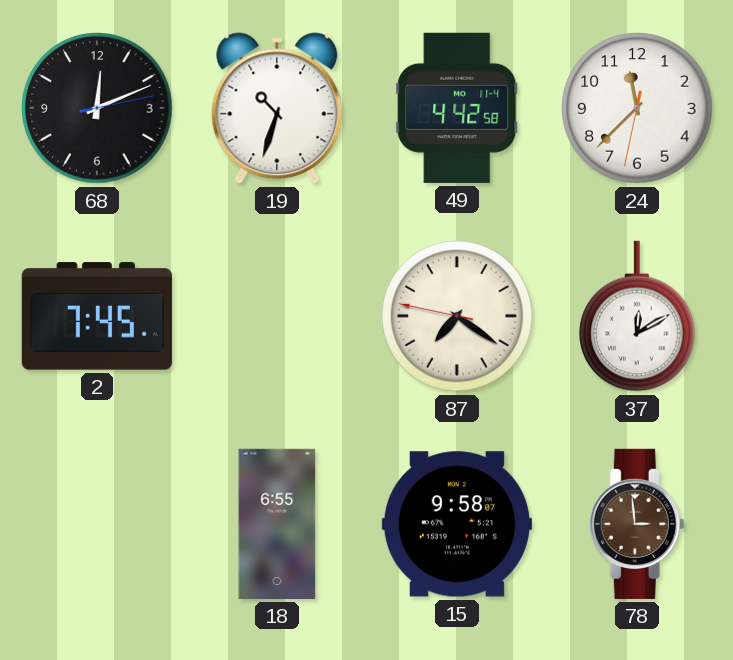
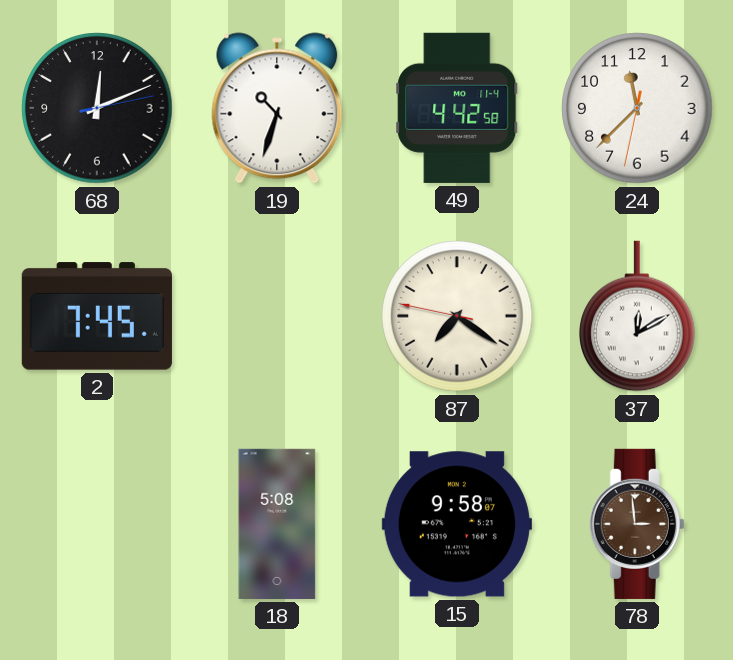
18: 6:55 -> 5:08
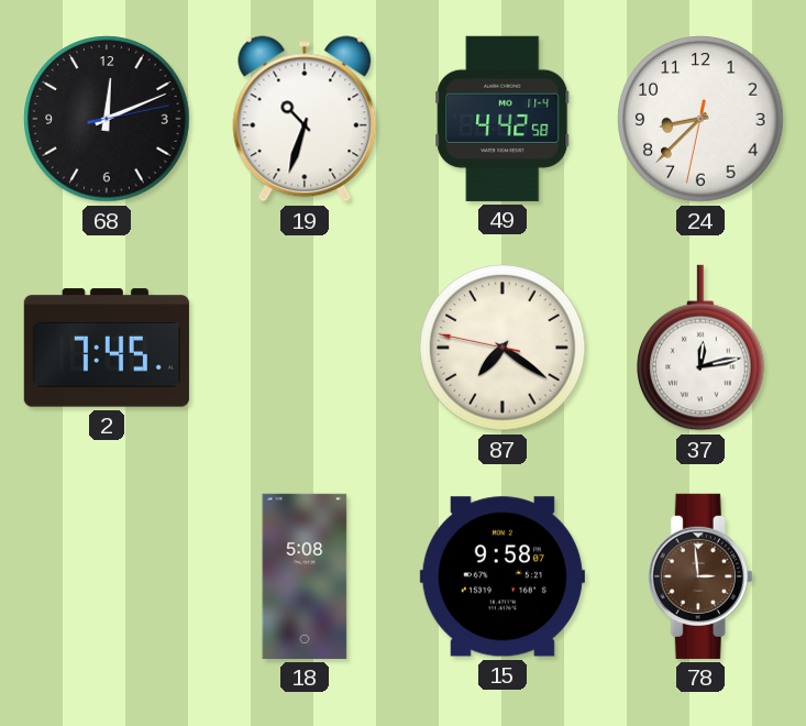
24: 11:37 -> 8:37
37: 12:10 -> 12:13
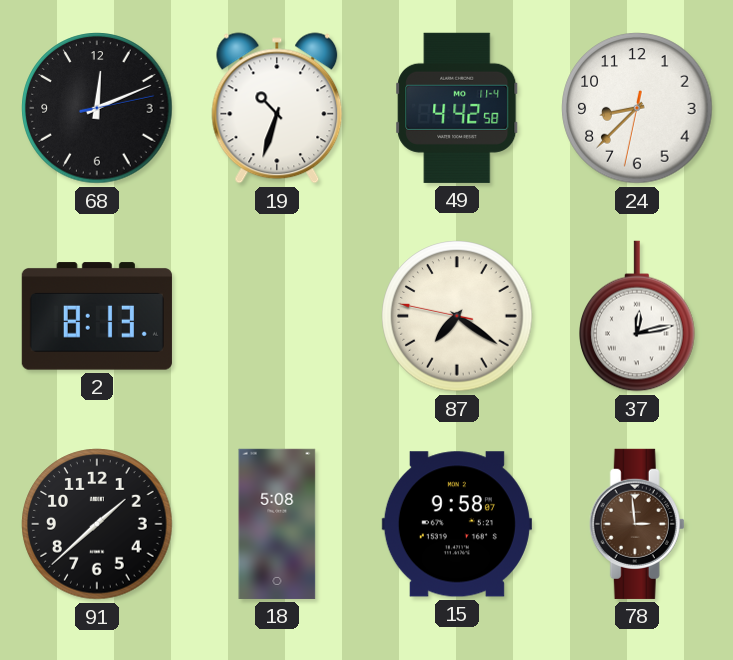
2: 7:45 -> 8:13
91: none -> 1:38
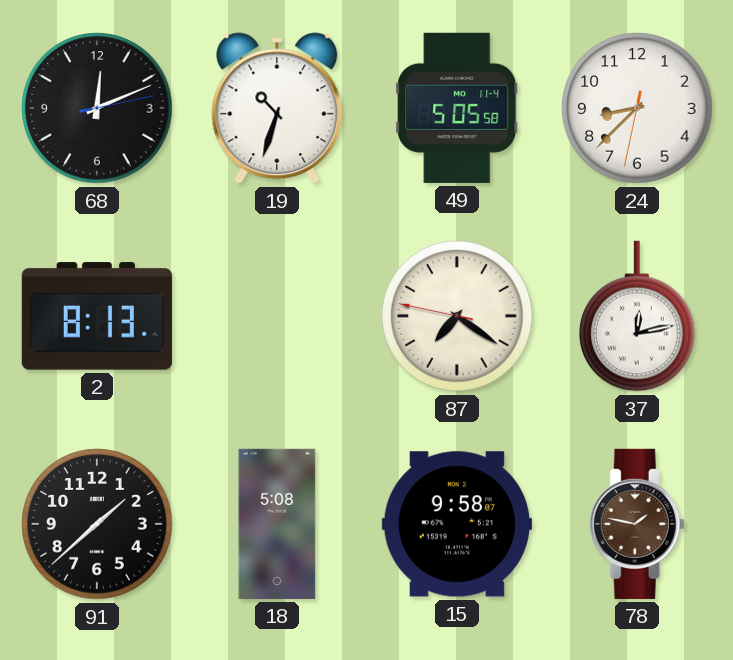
49: 4:42 -> 5:05
78: 2:59 -> 1:47
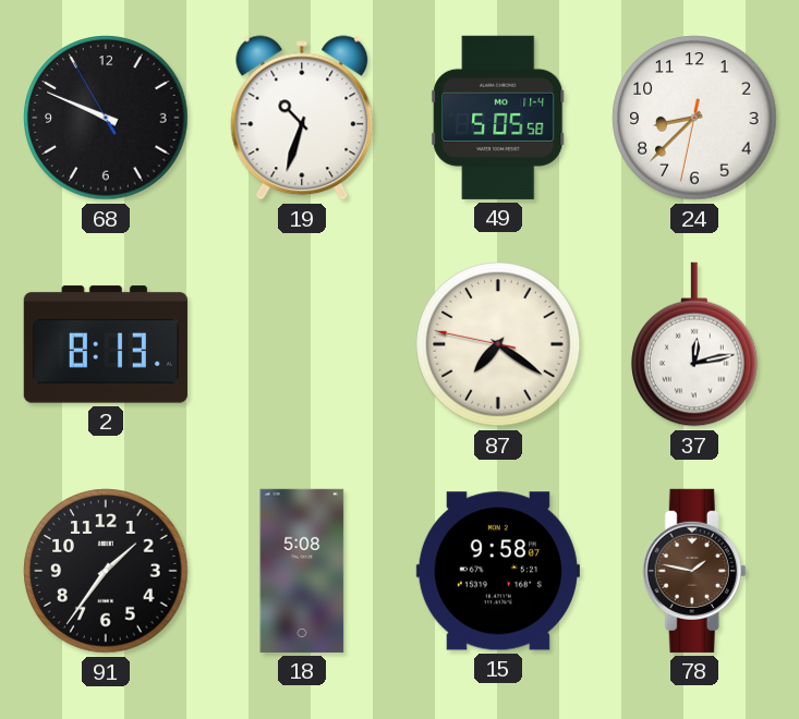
68: 12:11 -> 9:48
91: 1:38 -> 1:36
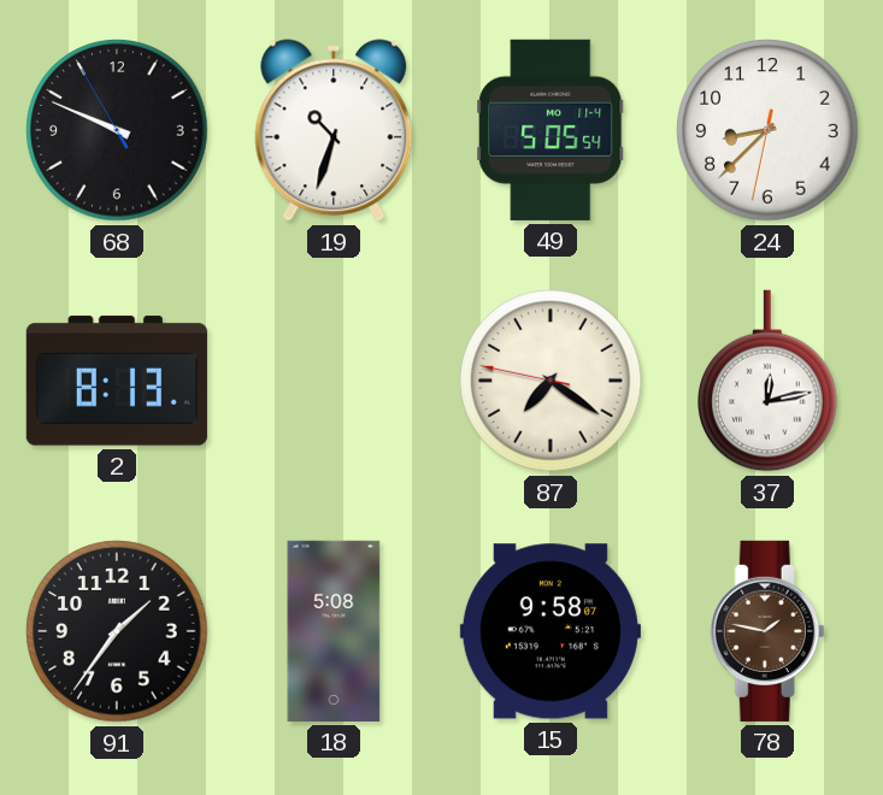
49: 5:05:58 -> 5:05:54
